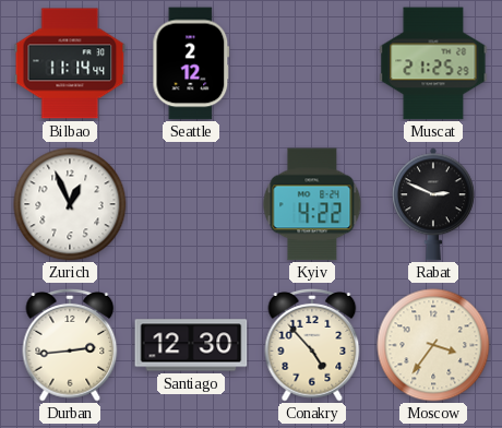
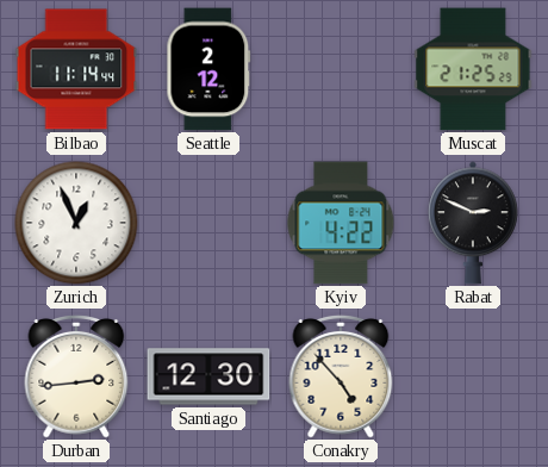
Moscow: 3:36 -> none
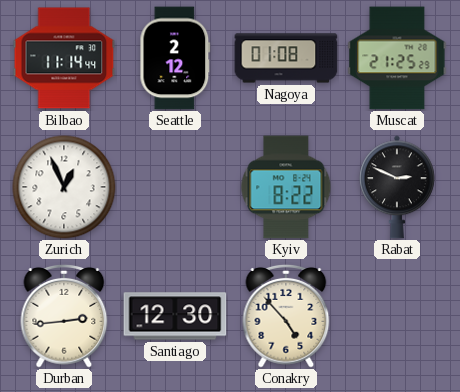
Nagoya: none -> 01:08
Kyiv: 4:22 -> 8:22
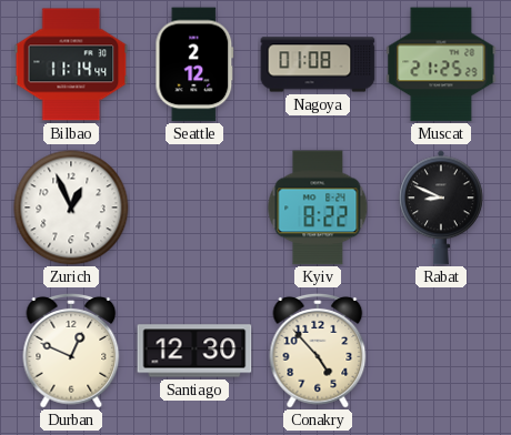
Rabat: 2:49 -> 8:49
Durban: 2:44 -> 12:49
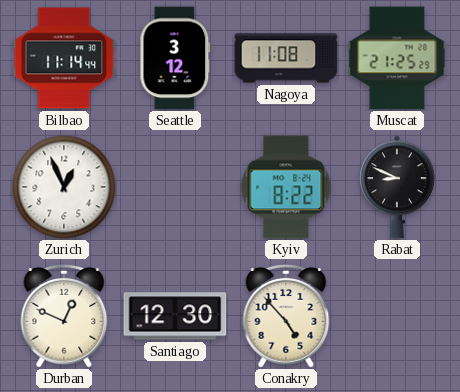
Seattle: 2:12 -> 3:12
Nagoya: 01:08 -> 11:08
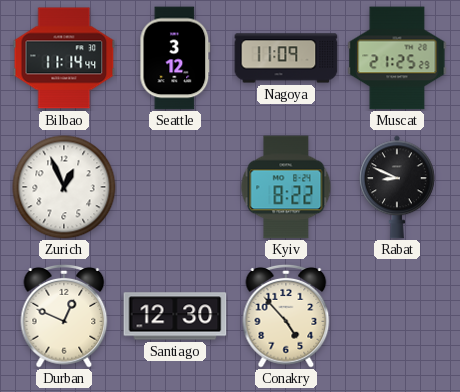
Nagoya: 11:08 -> 11:09
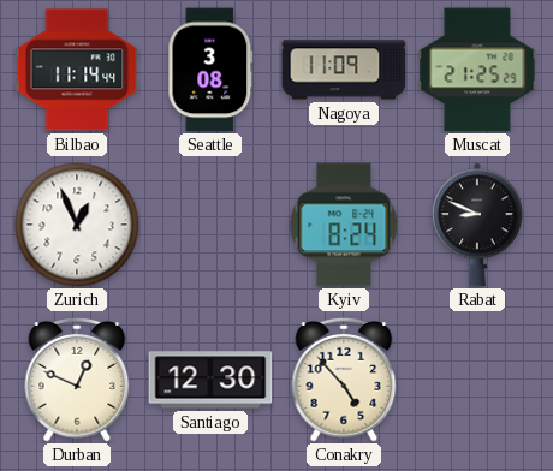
Seattle: 3:12 -> 3:08
Kyiv: 8:22 -> 8:24
